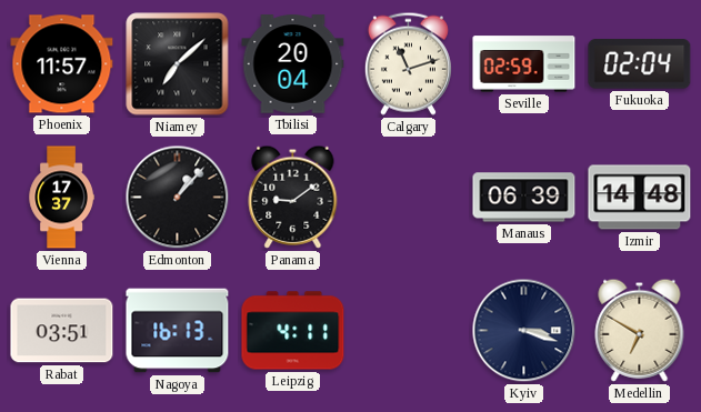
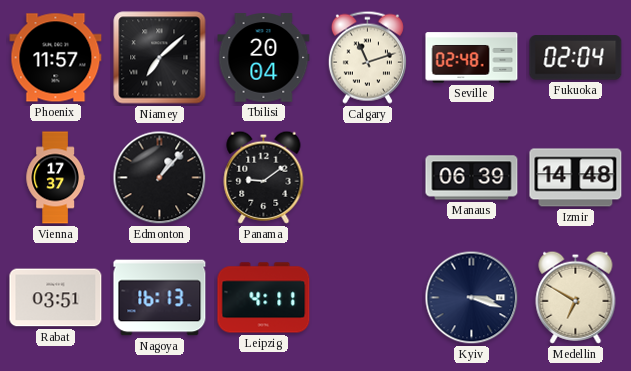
Seville: 02:59 -> 02:48
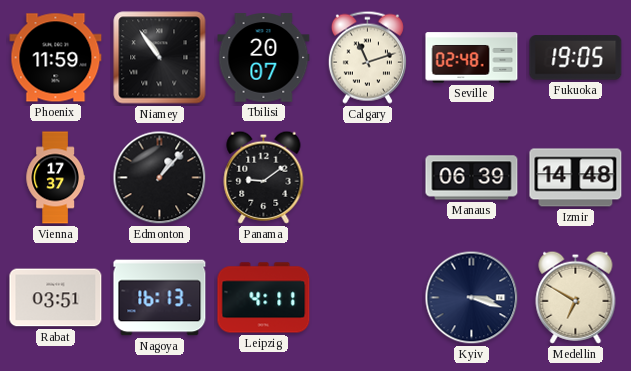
Phoenix: 11:57 -> 11:59
Niamey: 7:08 -> 10:54
Tbilisi: 20:04 -> 20:07
Fukuoka: 02:04 -> 19:05
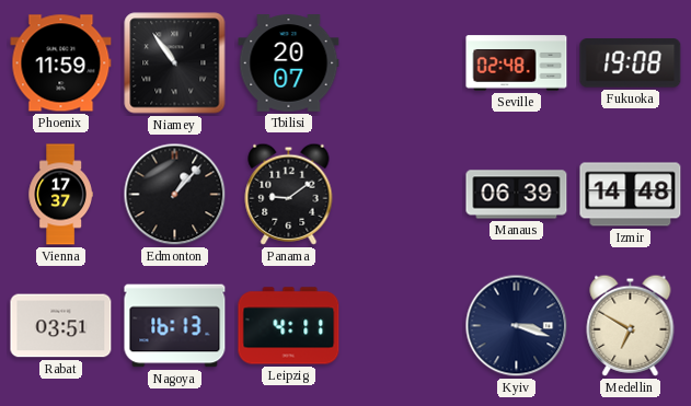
Calgary: 11:12 -> none
Fukuoka: 19:05 -> 19:08
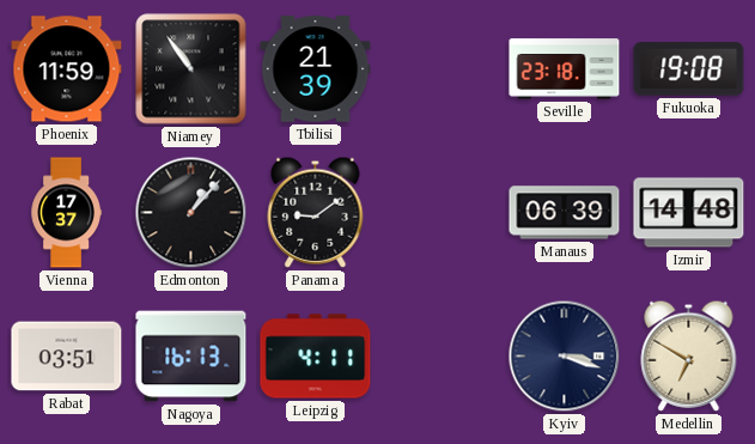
Tbilisi: 20:07 -> 21:39
Seville: 02:48 -> 23:18
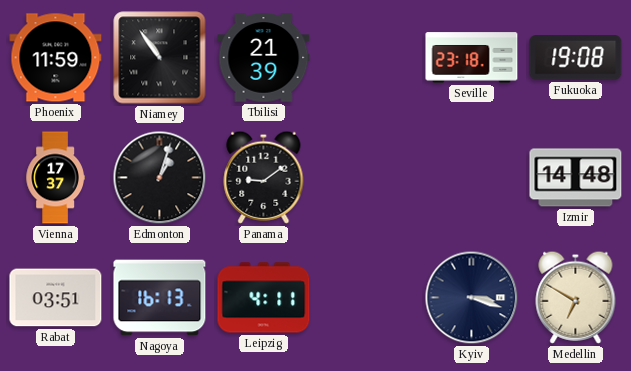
Edmonton: 1:07 -> 1:03
Manaus: 06:39 -> none
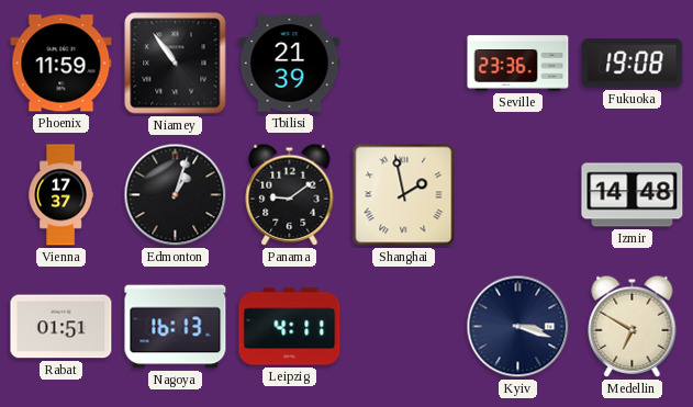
Seville: 23:18 -> 23:36
Shanghai: none -> 1:58
Rabat: 03:51 -> 01:51
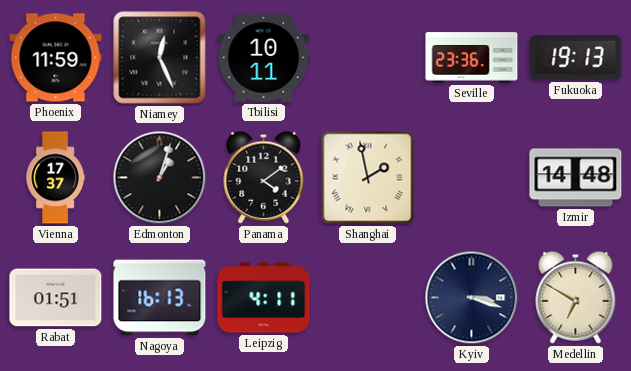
Niamey: 10:54 -> 12:26
Tbilisi: 21:39 -> 10:11
Fukuoka: 19:08 -> 19:13
Panama: 9:09 -> 4:09
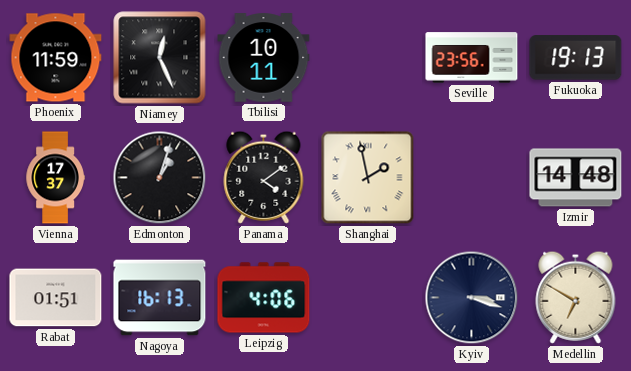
Seville: 23:36 -> 23:56
Leipzig: 4:11 -> 4:06
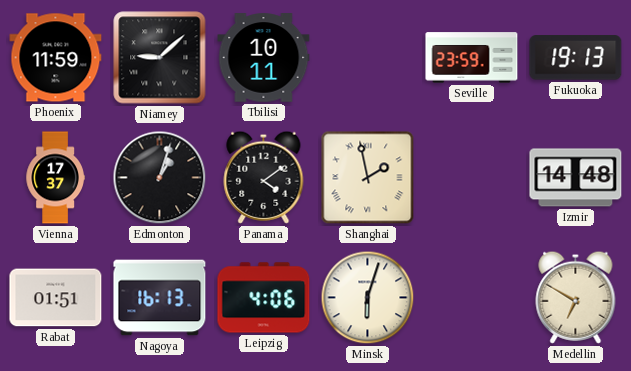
Niamey: 12:26 -> 9:08
Seville: 23:56 -> 23:59
Minsk: none -> 6:03
Kyiv: 3:18 -> none
